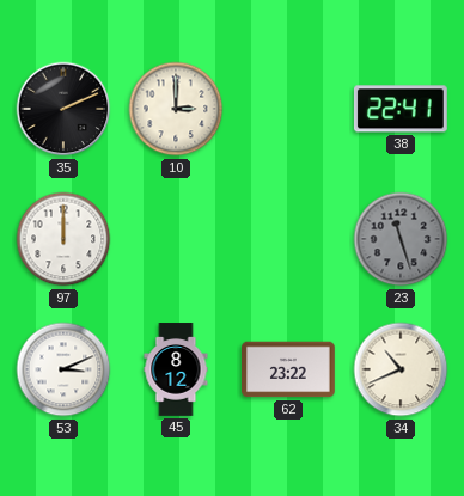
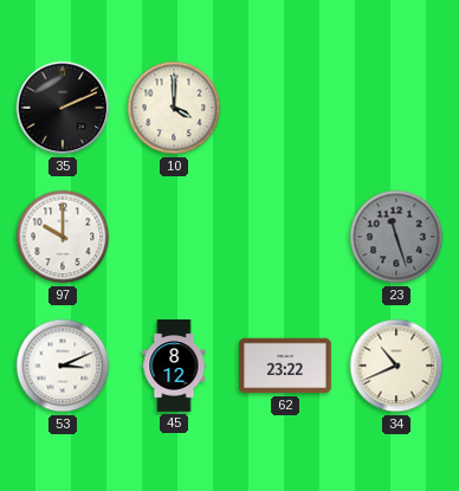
10: 3:00 -> 4:00
38: 22:41 -> none
97: 12:00 -> 10:00
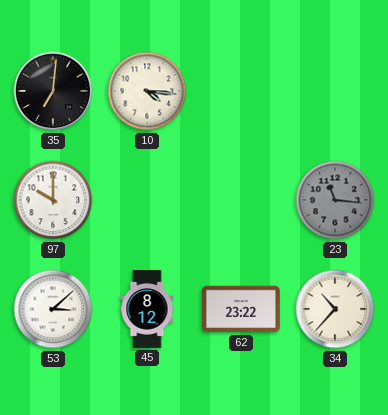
35: 2:11 -> 7:01
10: 4:00 -> 4:16
23: 11:27 -> 11:16
53: 3:11 -> 3:08
34: 10:41 -> 10:37
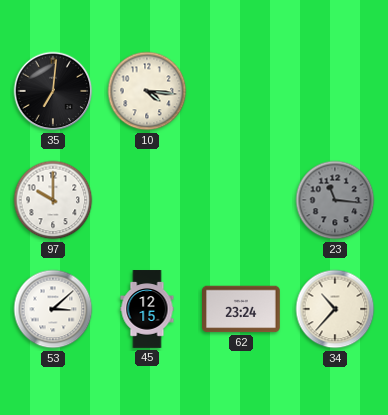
45: 8:12 -> 12:15
62: 23:22 -> 23:24
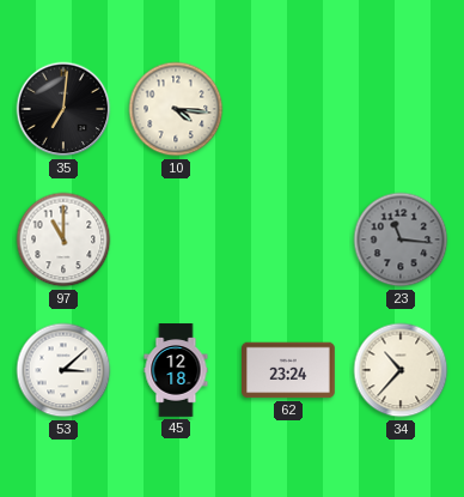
97: 10:00 -> 11:00
45: 12:15 -> 12:18
